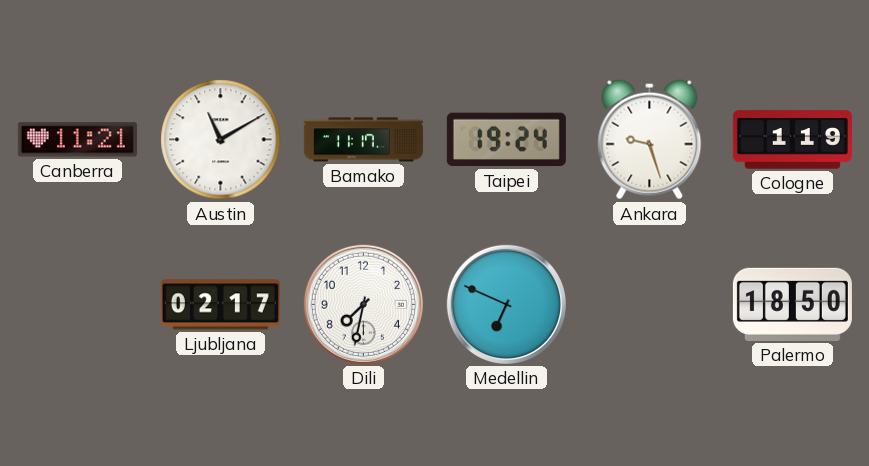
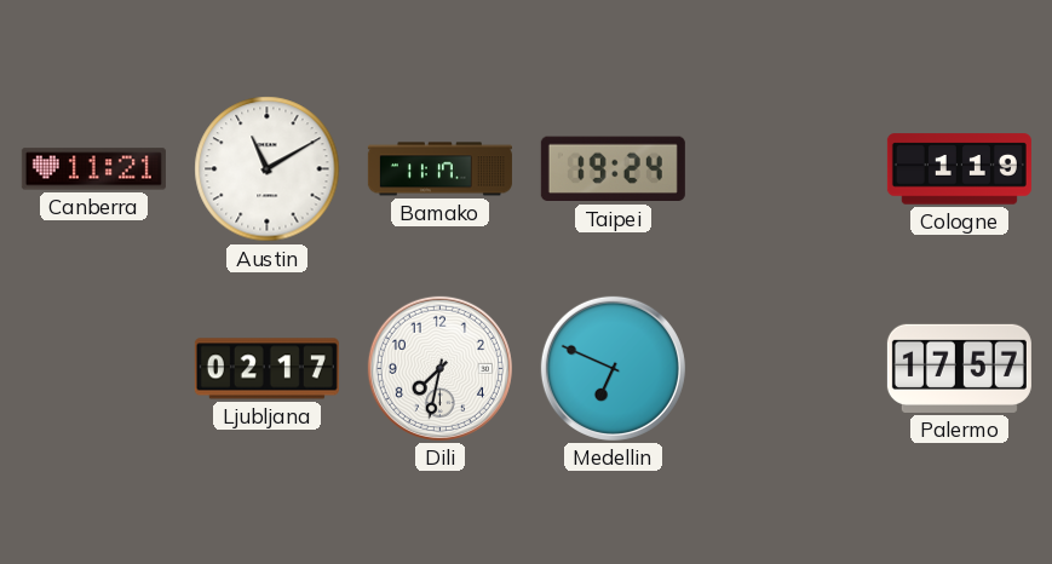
Ankara: 9:27 -> none
Palermo: 18:50 -> 17:57
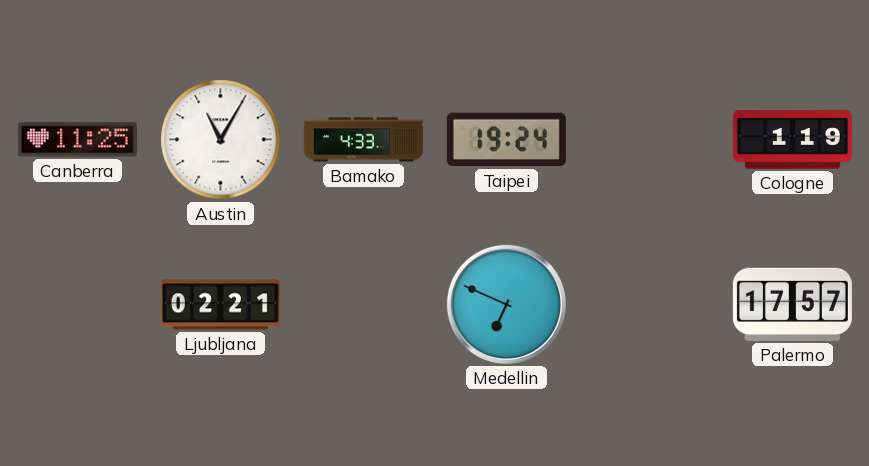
Canberra: 11:21 -> 11:25
Austin: 11:10 -> 11:05
Bamako: 11:17 -> 4:33
Ljubljana: 02:17 -> 02:21
Dili: 7:32 -> none
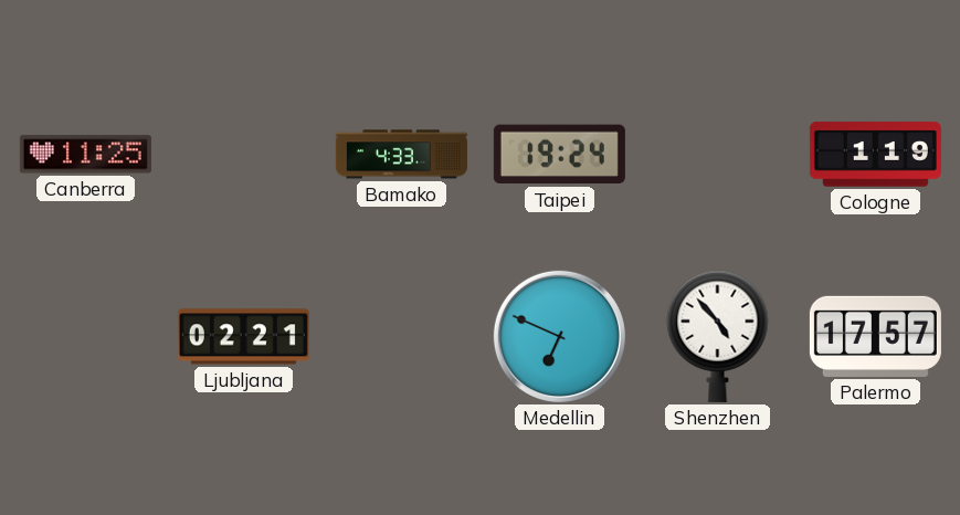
Austin: 11:05 -> none
Shenzhen: none -> 4:53
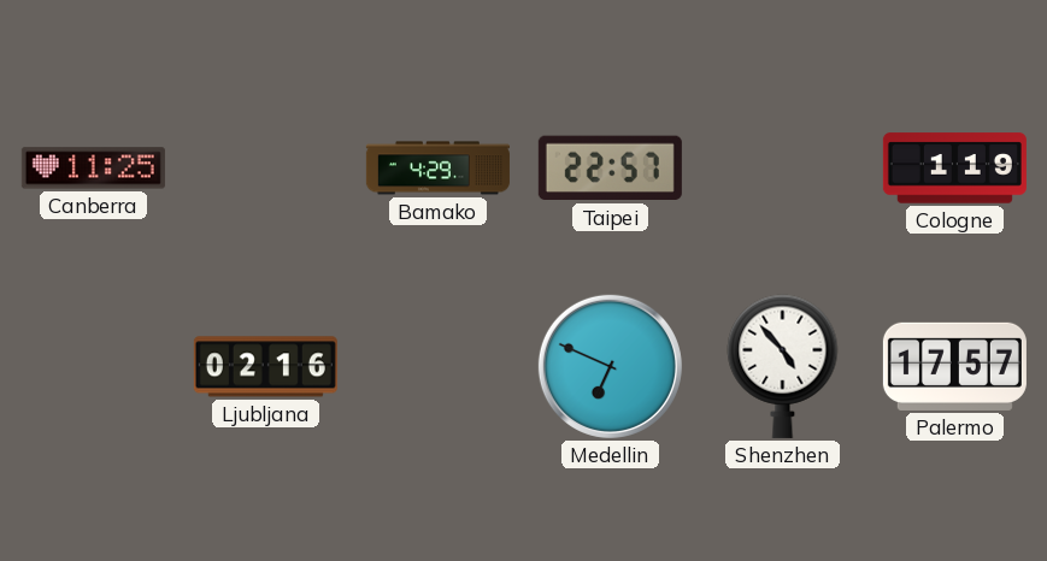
Bamako: 4:33 -> 4:29
Taipei: 19:24 -> 22:57
Ljubljana: 02:21 -> 02:16
